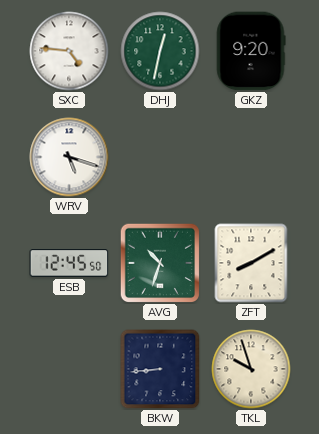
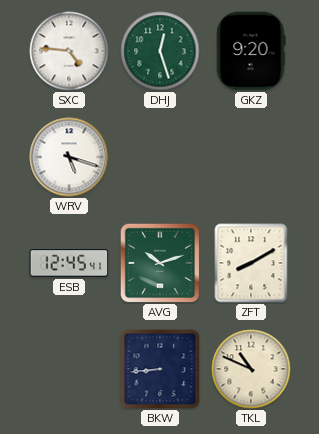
DHJ: 12:32 -> 12:27
ESB: 12:45:50 -> 12:45:41
AVG: 10:33 -> 10:12
TKL: 9:57 -> 10:49
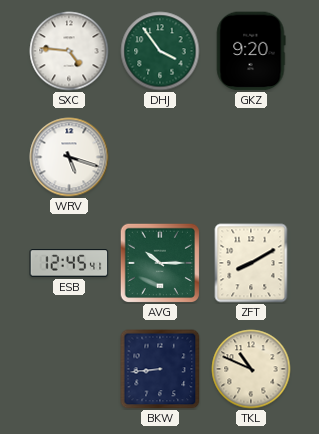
DHJ: 12:27 -> 3:54
AVG: 10:12 -> 10:15
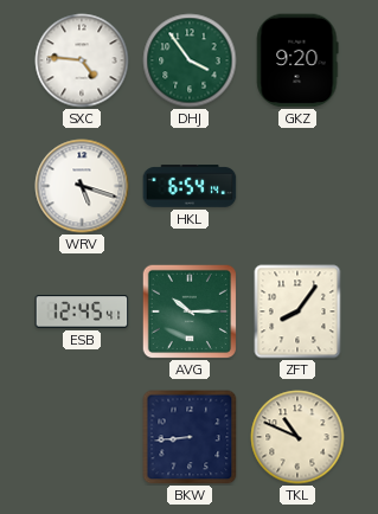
HKL: none -> 6:54
ZFT: 8:10 -> 8:06
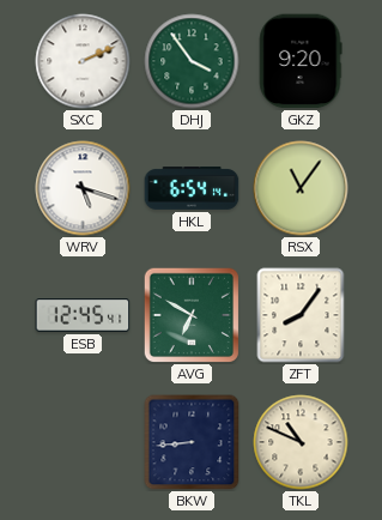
SXC: 4:46 -> 2:11
RSX: none -> 11:06
AVG: 10:15 -> 6:50
